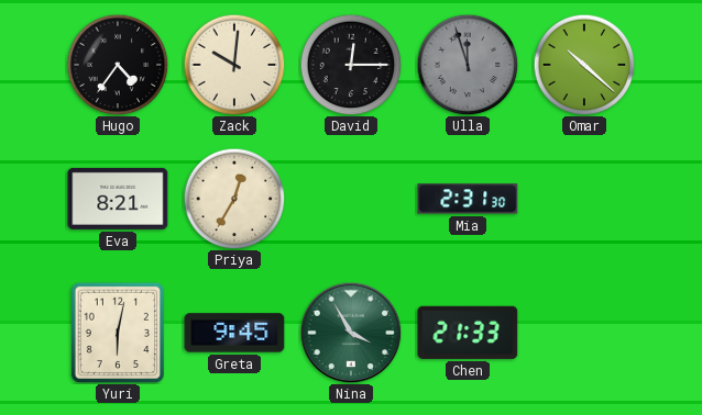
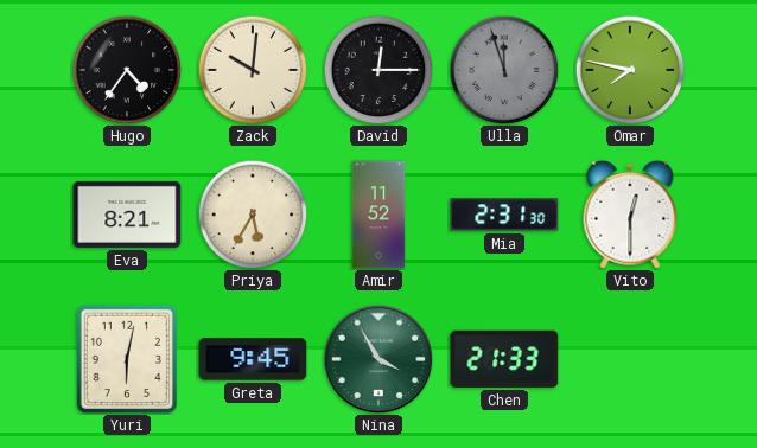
Omar: 10:22 -> 7:47
Priya: 12:35 -> 5:35
Amir: none -> 11:52
Vito: none -> 12:30
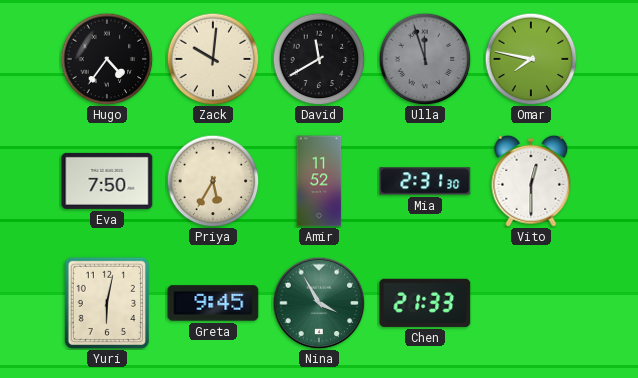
David: 12:15 -> 11:40
Eva: 8:21 -> 7:50
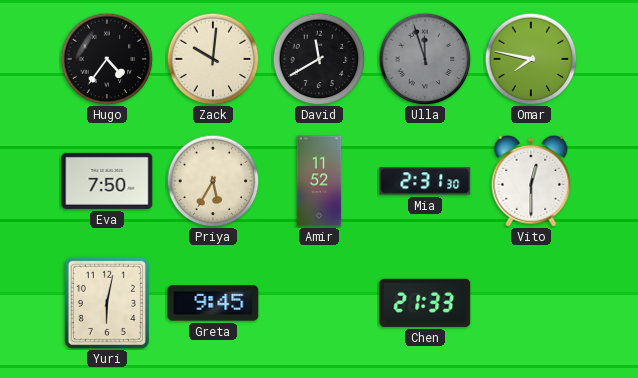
Nina: 3:55 -> none
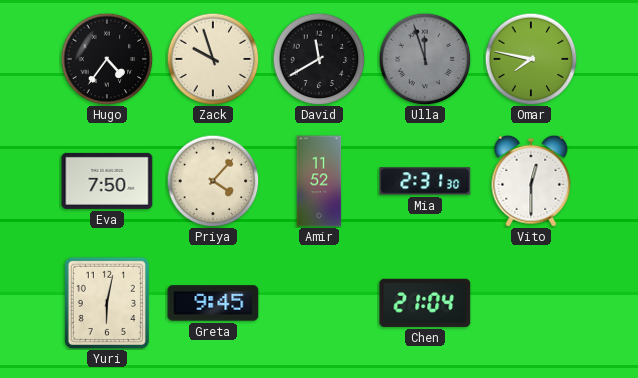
Zack: 10:01 -> 9:57
Priya: 5:35 -> 4:07
Chen: 21:33 -> 21:04
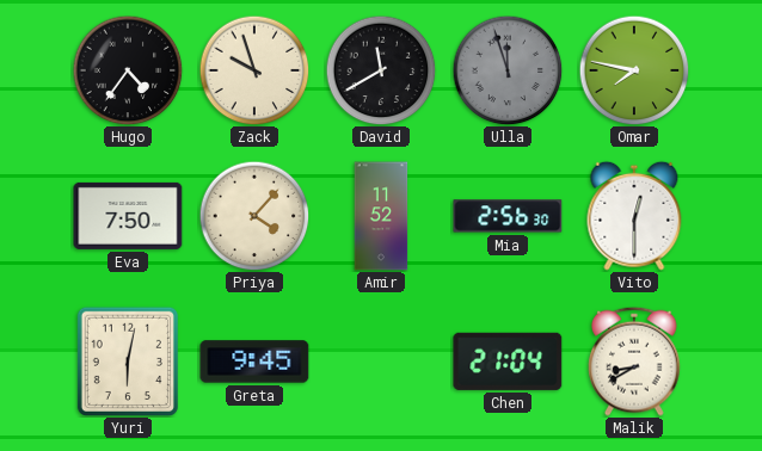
Mia: 2:31 -> 2:56
Malik: none -> 8:40
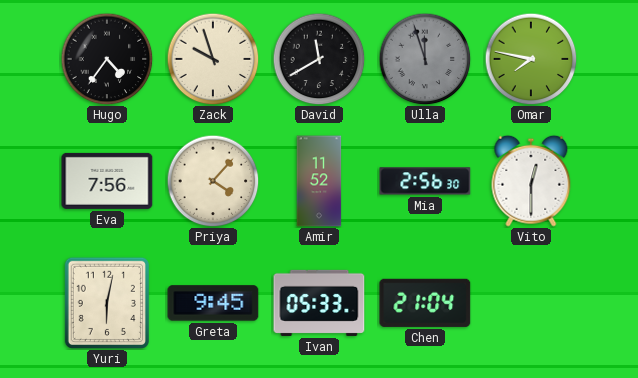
Eva: 7:50 -> 7:56
Ivan: none -> 05:33
Malik: 8:40 -> none
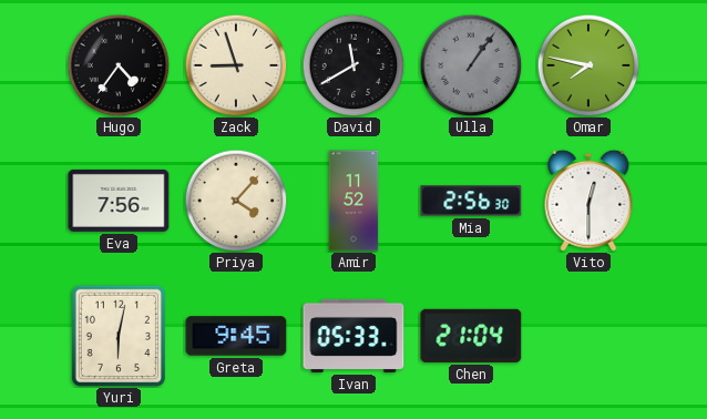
Zack: 9:57 -> 8:57
Ulla: 11:57 -> 1:06
